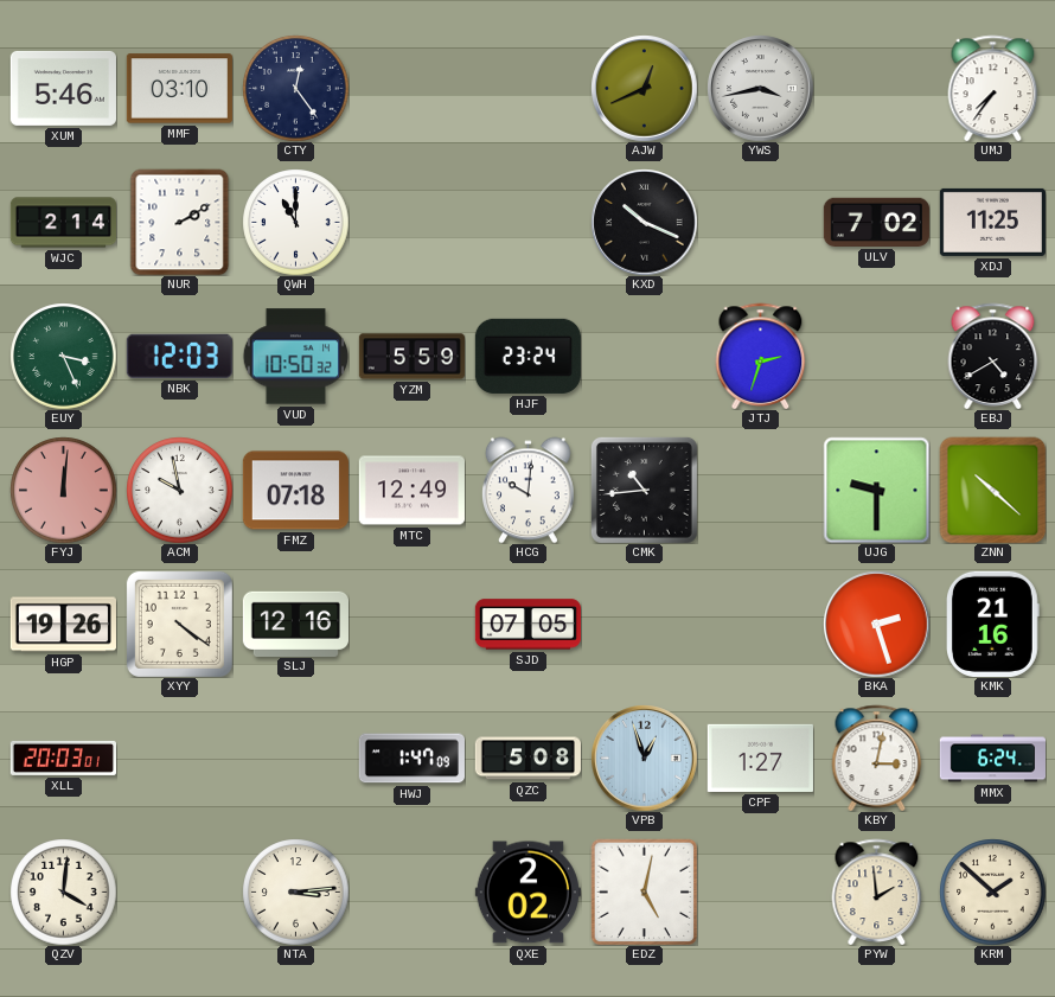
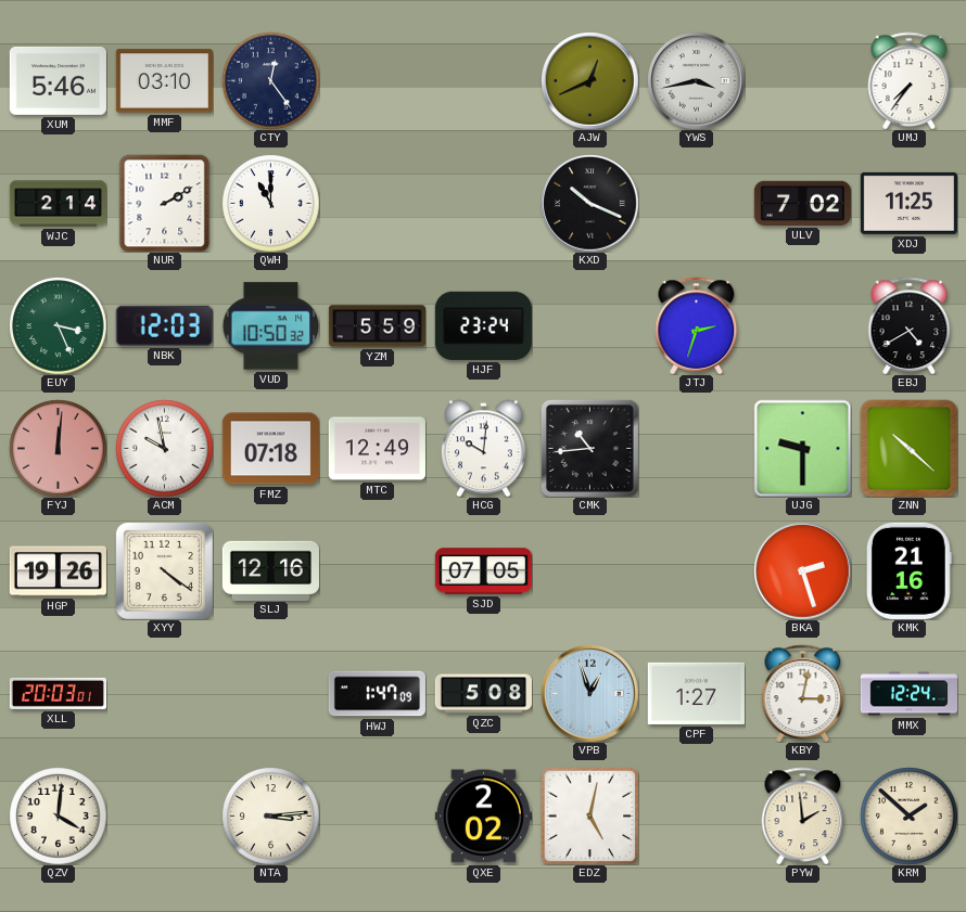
MMX: 6:24 -> 12:24
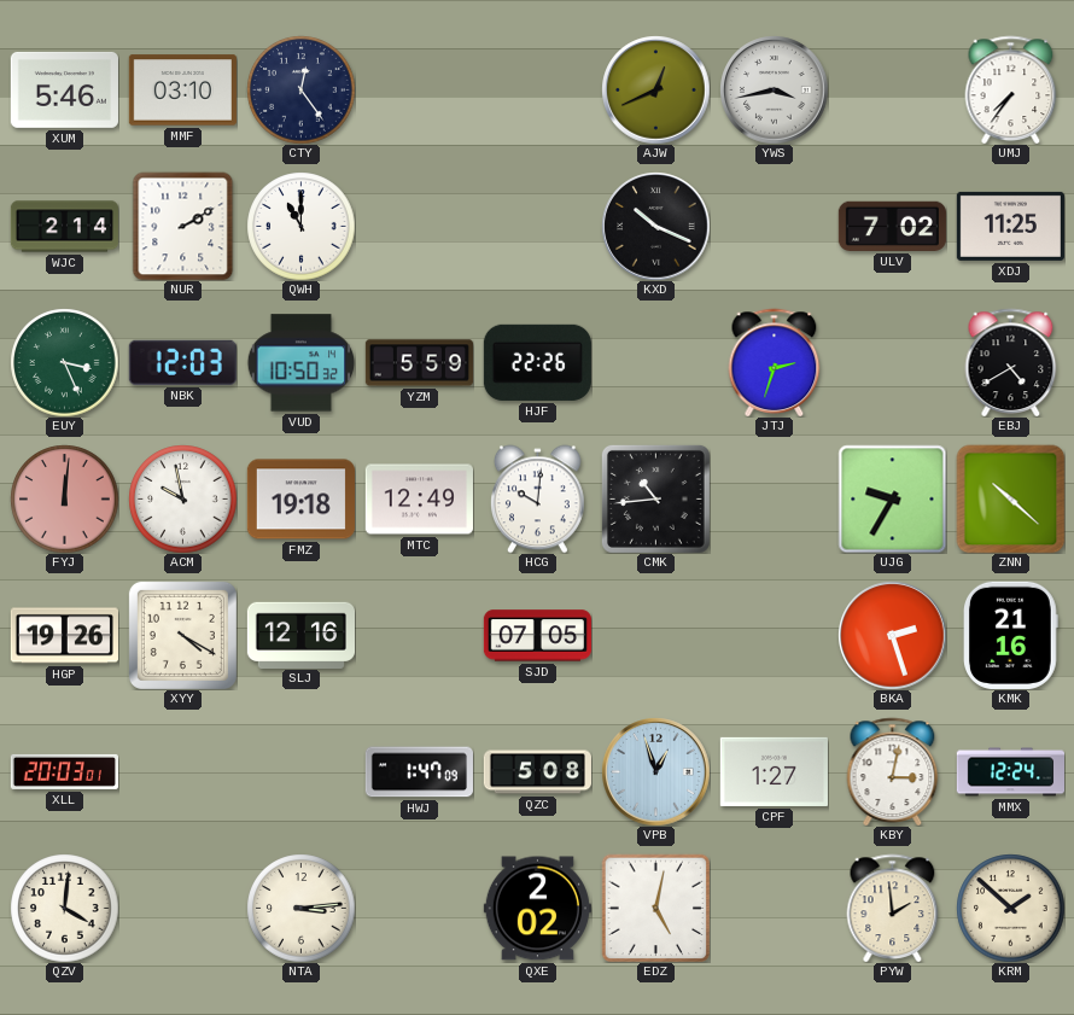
HJF: 23:24 -> 22:26
FMZ: 07:18 -> 19:18
UJG: 9:30 -> 9:35
XYY: 4:21 -> 4:20
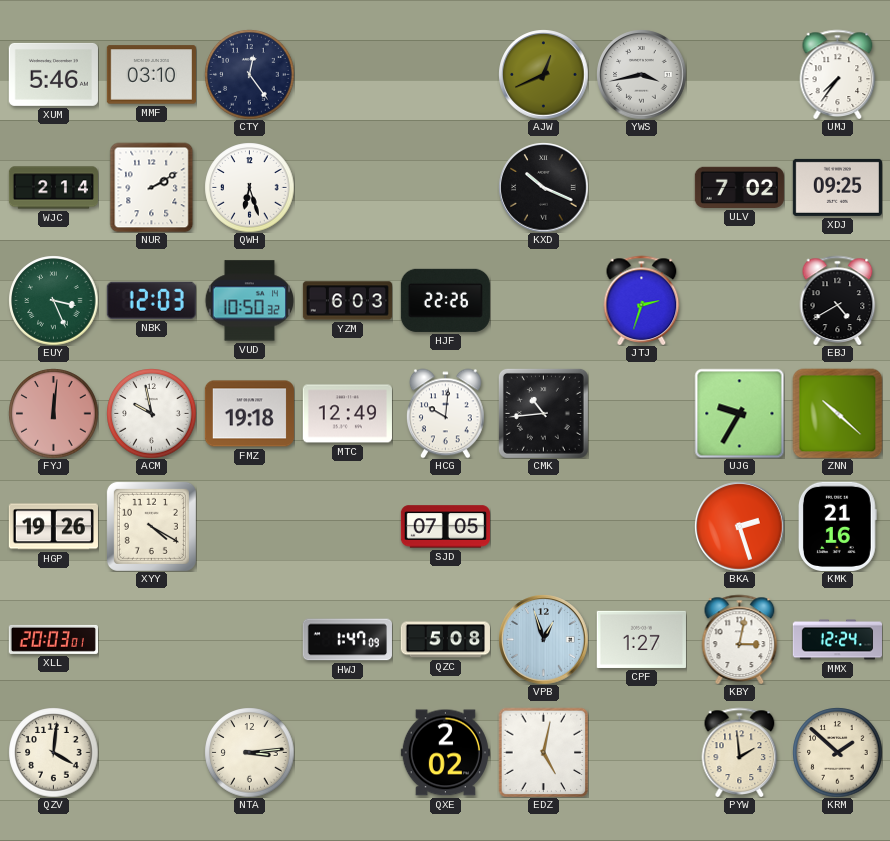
QWH: 11:00 -> 6:27
XDJ: 11:25 -> 09:25
YZM: 5:59 -> 6:03
SLJ: 12:16 -> none
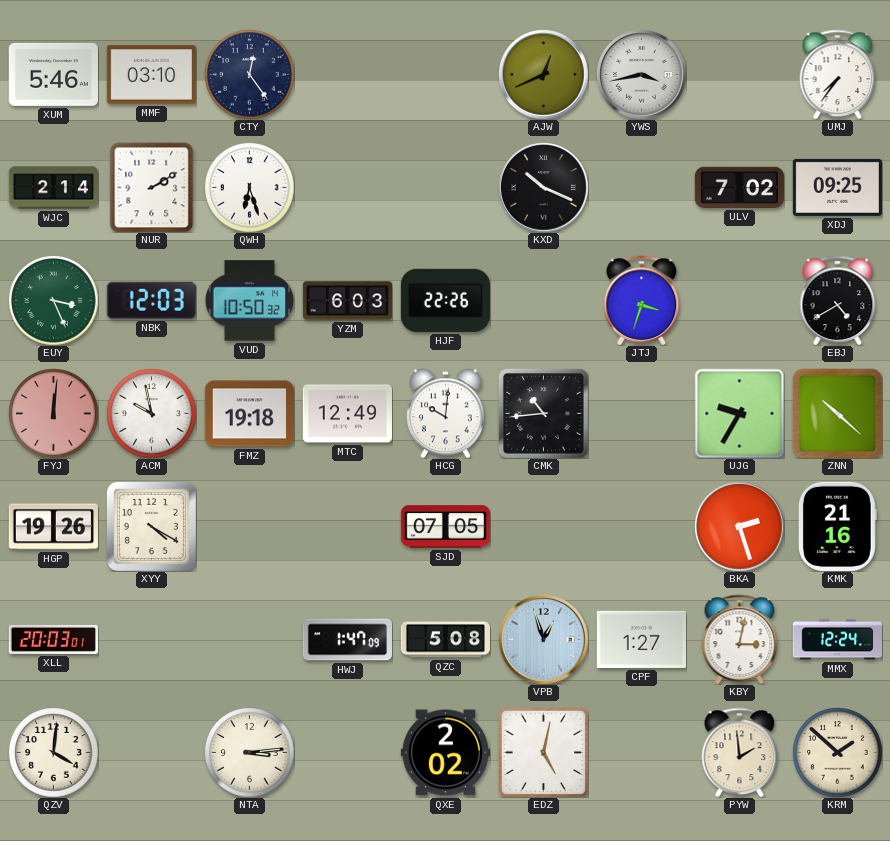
JTJ: 2:33 -> 3:33
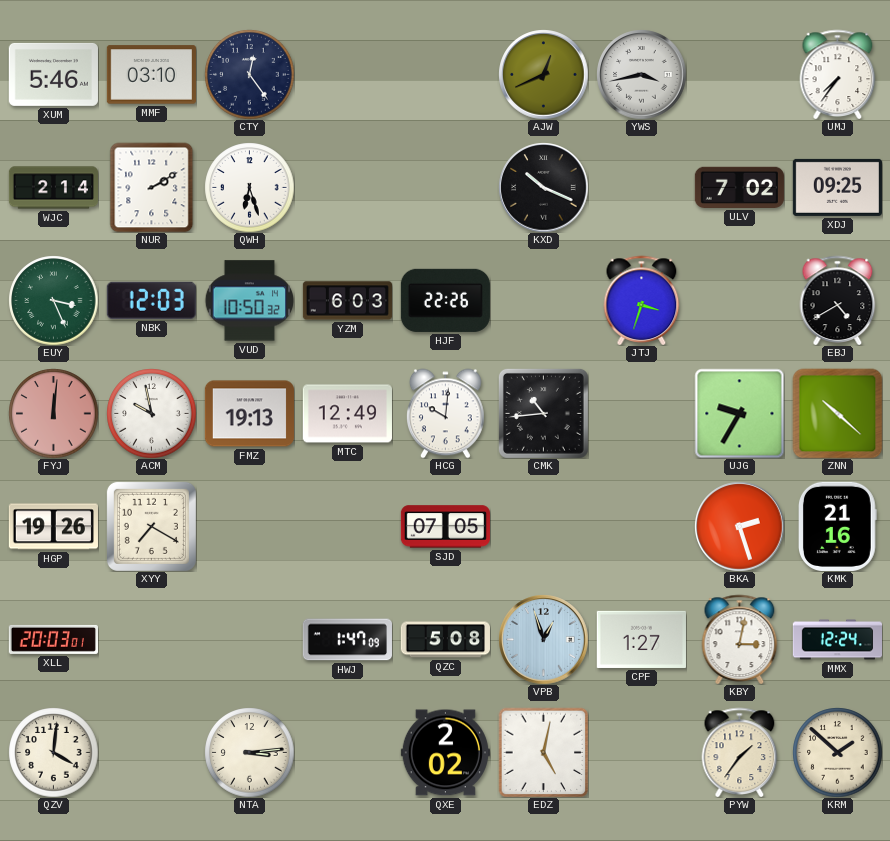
FMZ: 19:18 -> 19:13
XYY: 4:20 -> 7:20
PYW: 1:59 -> 1:36
